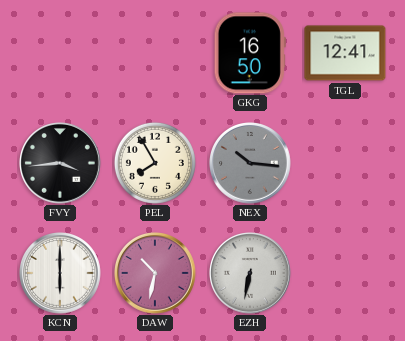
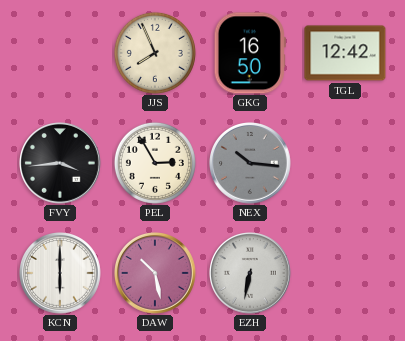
JJS: none -> 7:56
TGL: 12:41 -> 12:42
PEL: 7:55 -> 2:55
DAW: 10:32 -> 10:28
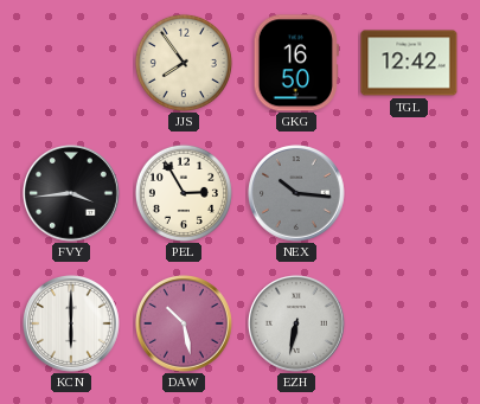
JJS: 7:56 -> 7:54
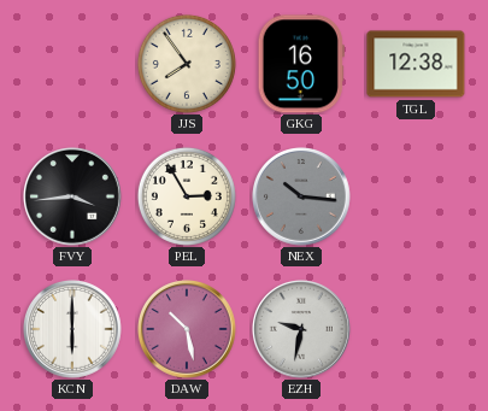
TGL: 12:42 -> 12:38
EZH: 6:32 -> 9:32
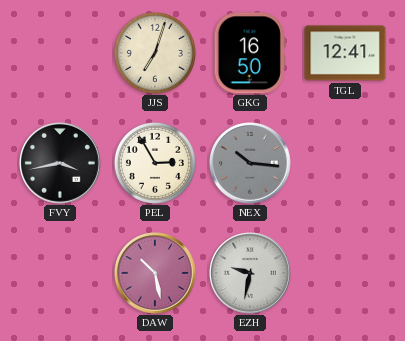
JJS: 7:54 -> 7:03
TGL: 12:38 -> 12:41
FVY: 3:44 -> 3:43
KCN: 6:00 -> none
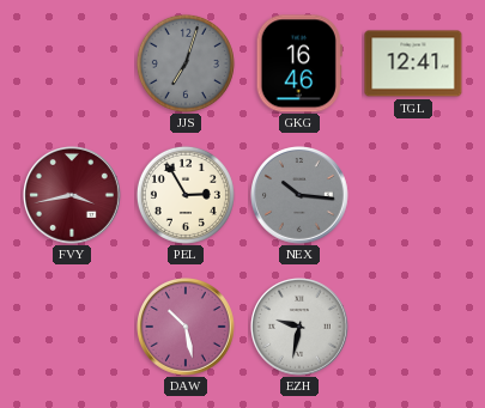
JJS dial: cream -> grey
GKG: 16:50 -> 16:46
FVY dial: black -> burgundy
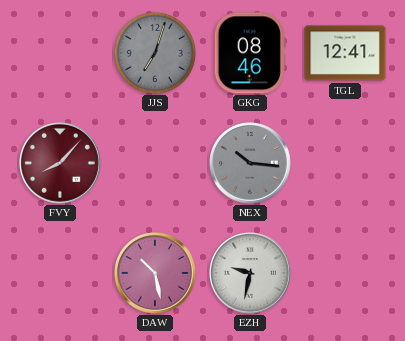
GKG: 16:46 -> 08:46
FVY: 3:43 -> 8:07
PEL: 2:55 -> none
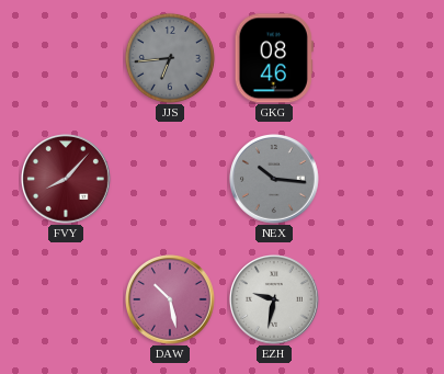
JJS: 7:03 -> 6:44
TGL: 12:41 -> none
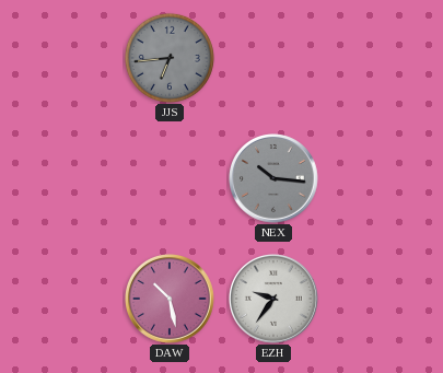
GKG: 08:46 -> none
FVY: 8:07 -> none
EZH: 9:32 -> 9:36
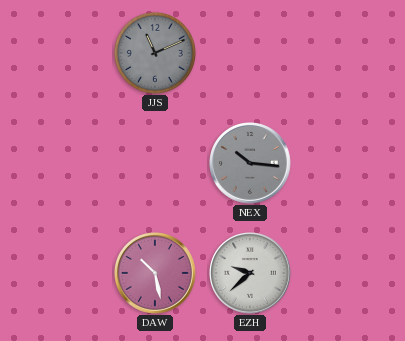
JJS: 6:44 -> 11:11
EZH: 9:36 -> 9:38
